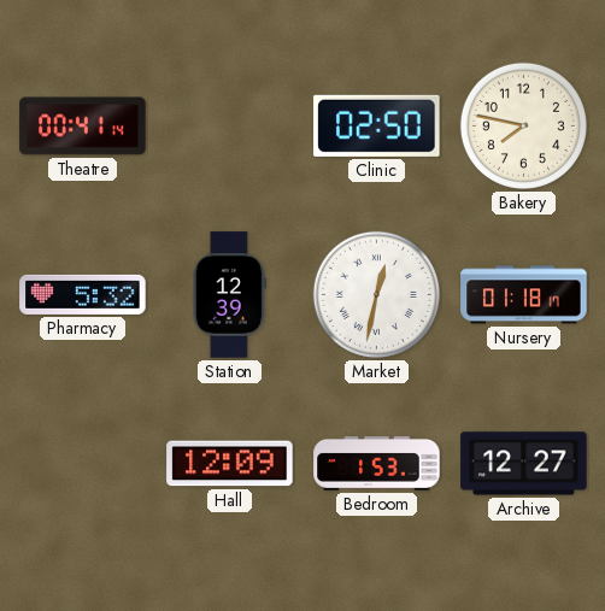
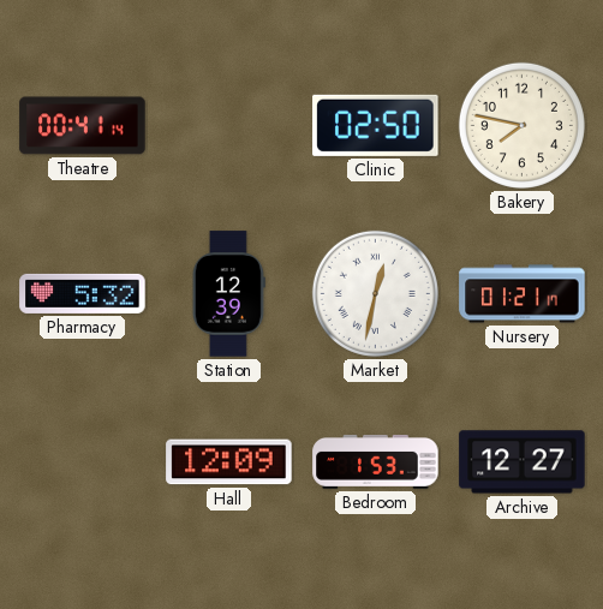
Nursery: 01:18 -> 01:21
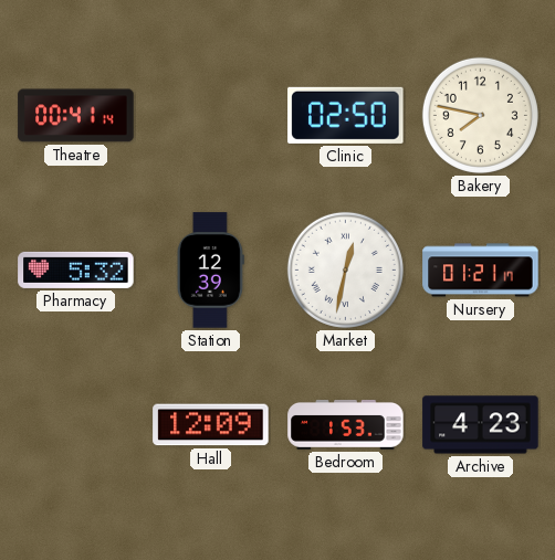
Archive: 12:27 -> 4:23
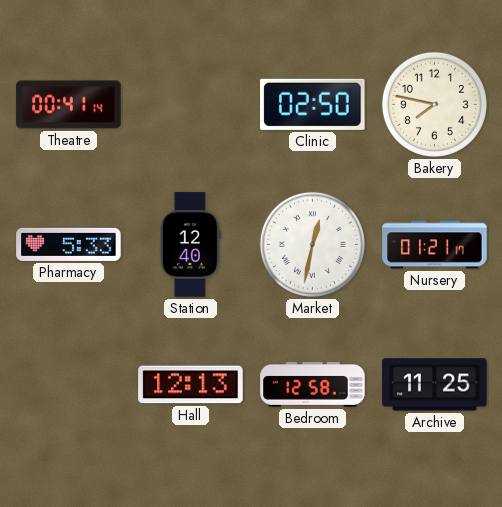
Pharmacy: 5:32 -> 5:33
Station: 12:39 -> 12:40
Hall: 12:09 -> 12:13
Bedroom: 1:53 -> 12:58
Archive: 4:23 -> 11:25
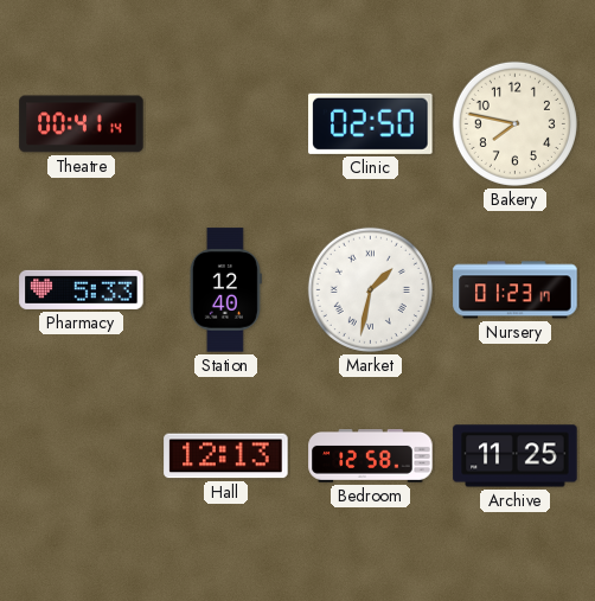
Market: 12:32 -> 1:32
Nursery: 01:21 -> 01:23
